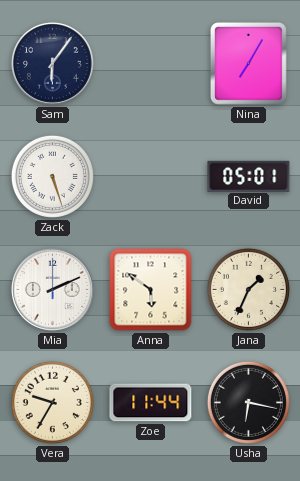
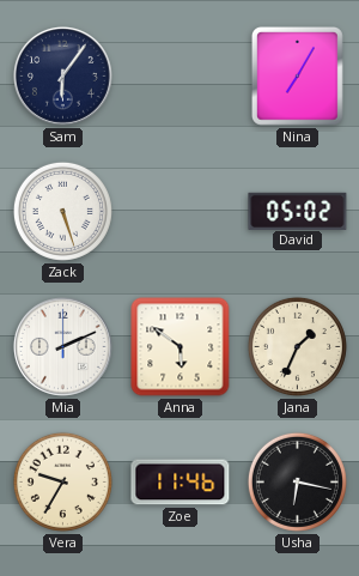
David: 05:01 -> 05:02
Zoe: 11:44 -> 11:46
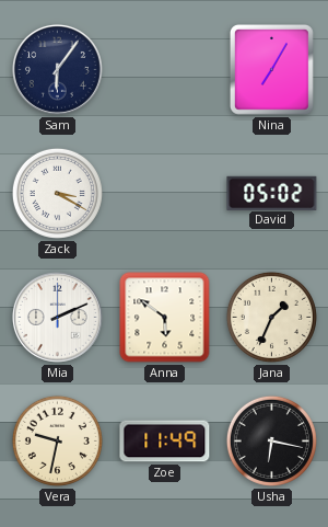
Zack: 5:27 -> 3:20
Vera: 9:35 -> 9:32
Zoe: 11:46 -> 11:49
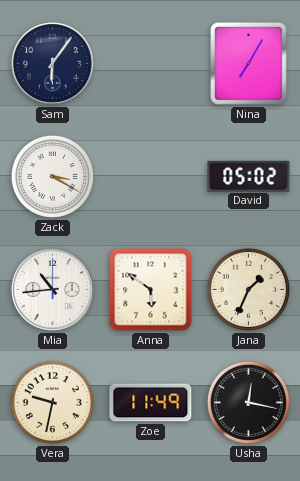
Mia: 2:11 -> 10:44
Usha: 6:17 -> 12:17
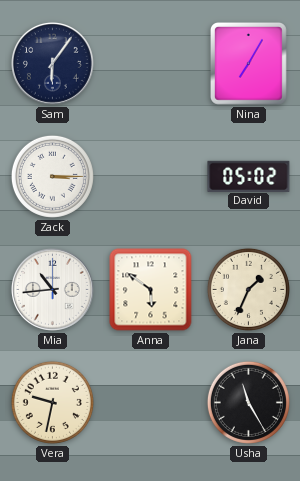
Zack: 3:20 -> 3:15
Zoe: 11:49 -> none
Usha: 12:17 -> 11:25
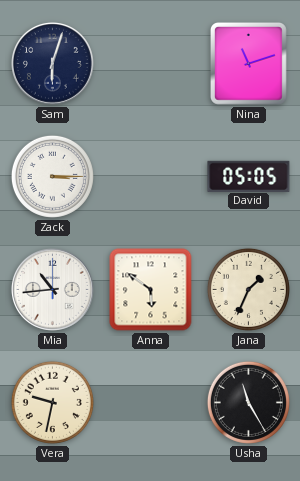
Sam: 6:06 -> 6:03
Nina: 7:05 -> 11:12
David: 05:02 -> 05:05
